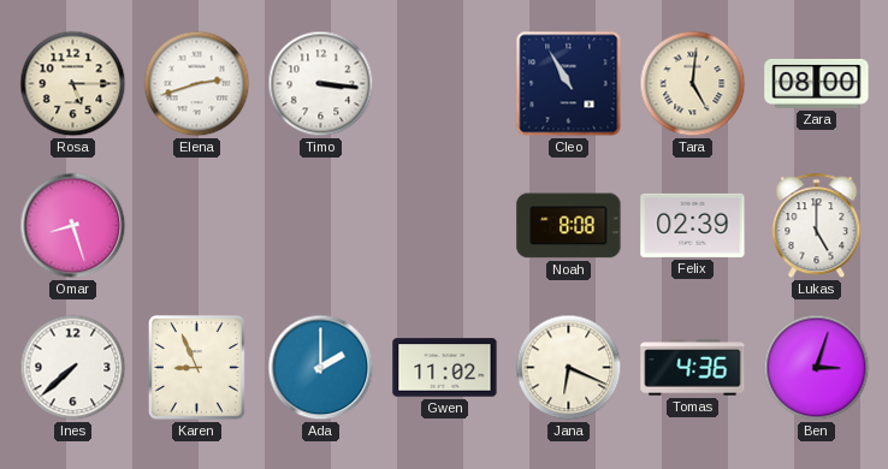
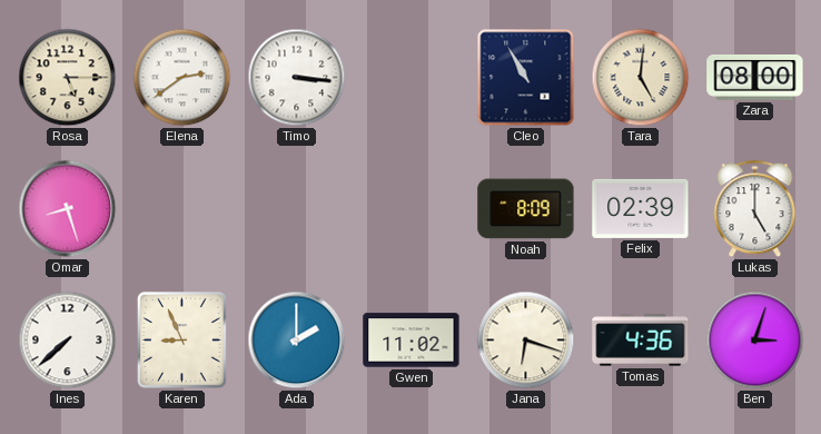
Elena: 2:42 -> 2:39
Noah: 8:08 -> 8:09
Jana: 6:19 -> 6:18
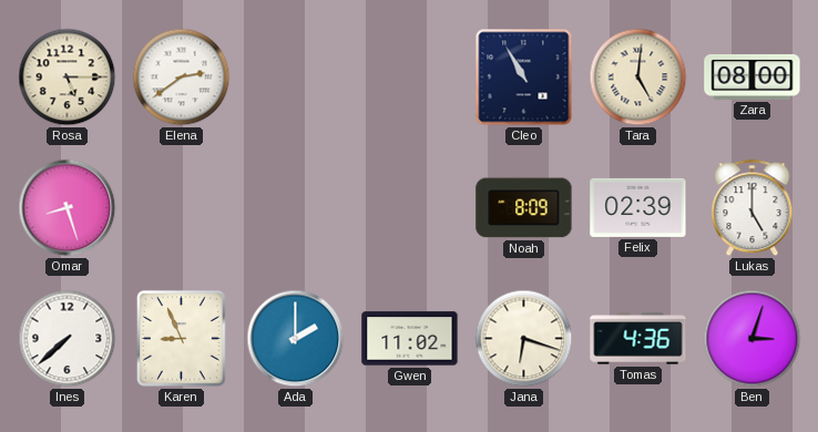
Timo: 3:16 -> none
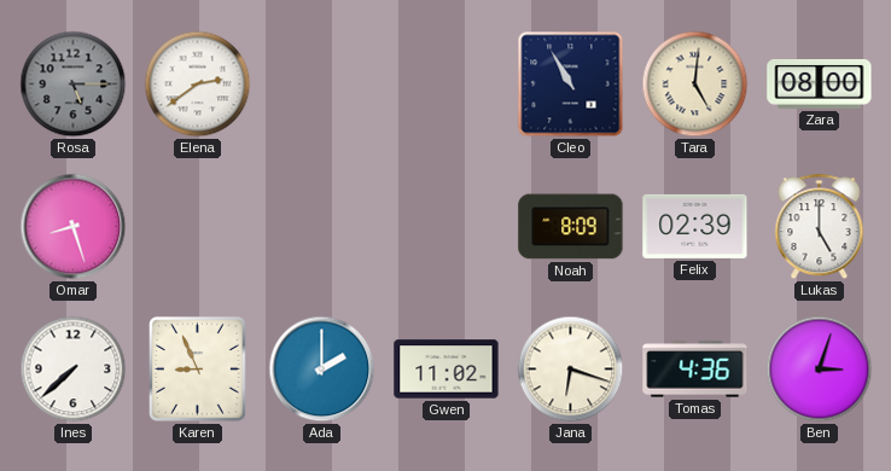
Rosa dial: cream -> grey
